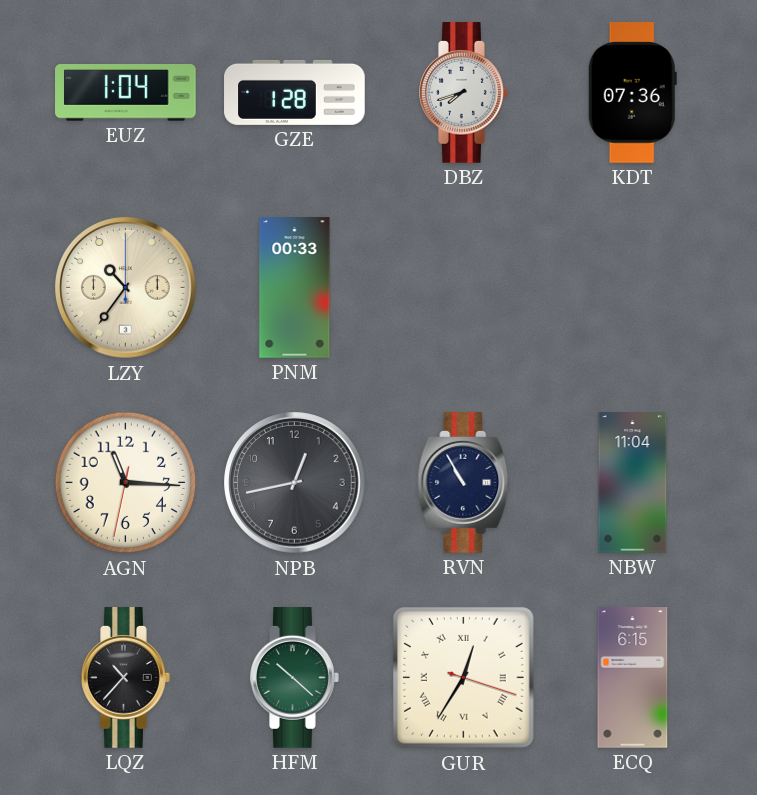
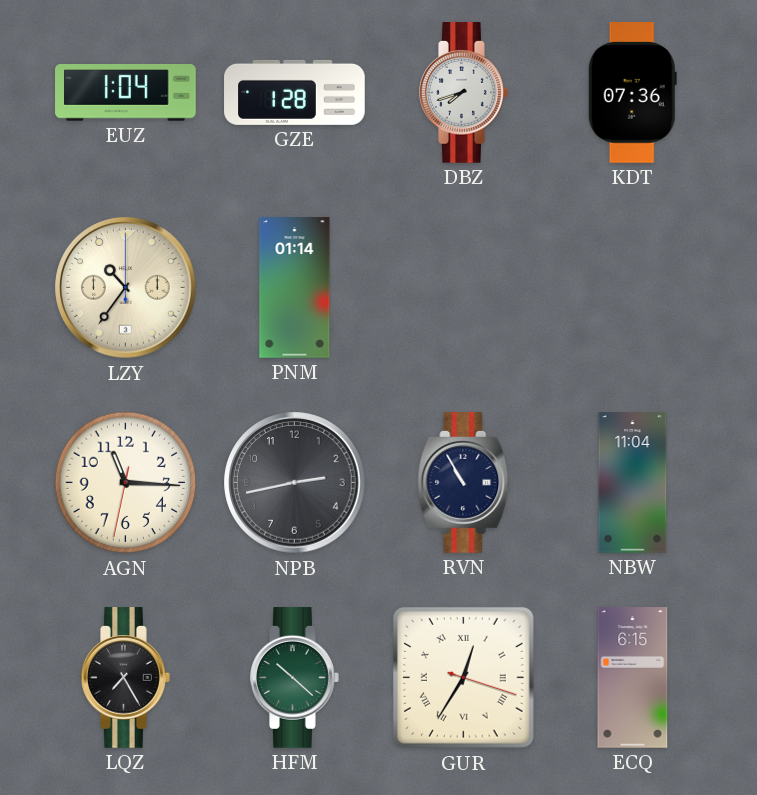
PNM: 00:33 -> 01:14
NPB: 12:43 -> 2:43
LQZ: 10:37 -> 7:25
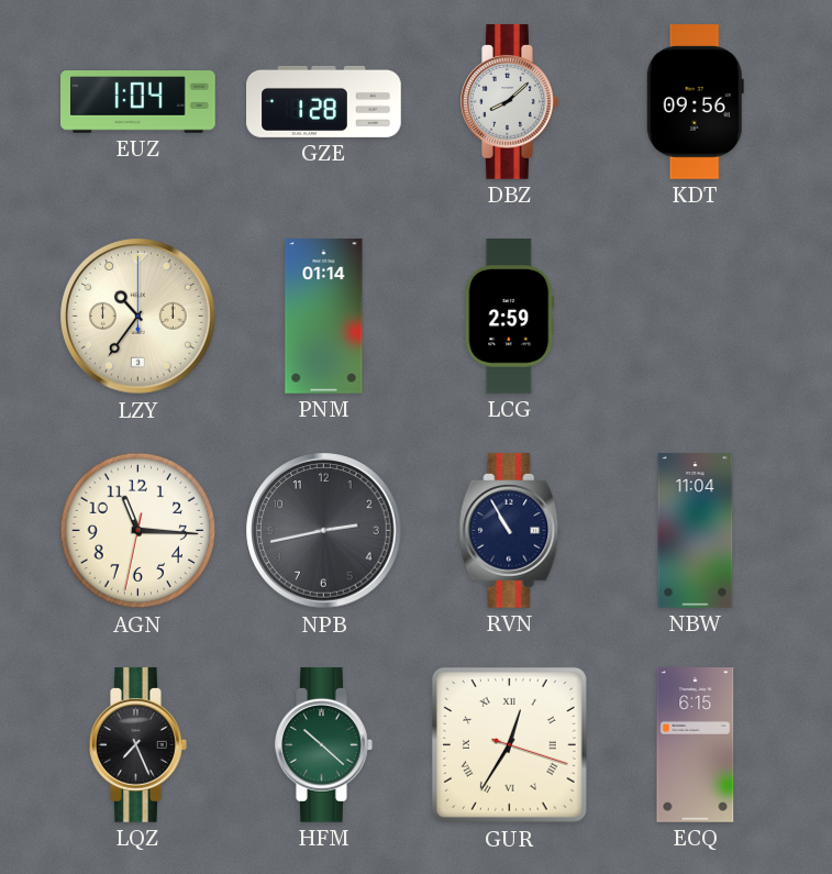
DBZ: 7:42 -> 8:08
KDT: 07:36 -> 09:56
LCG: none -> 2:59
LQZ: 7:25 -> 7:26
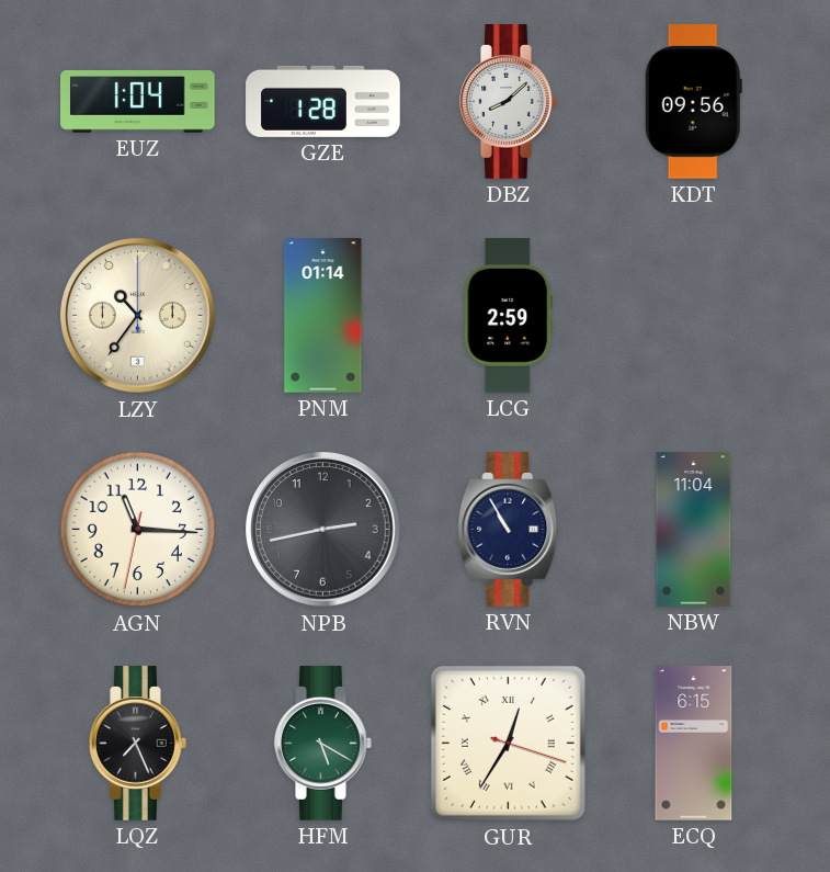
HFM: 10:22 -> 5:20
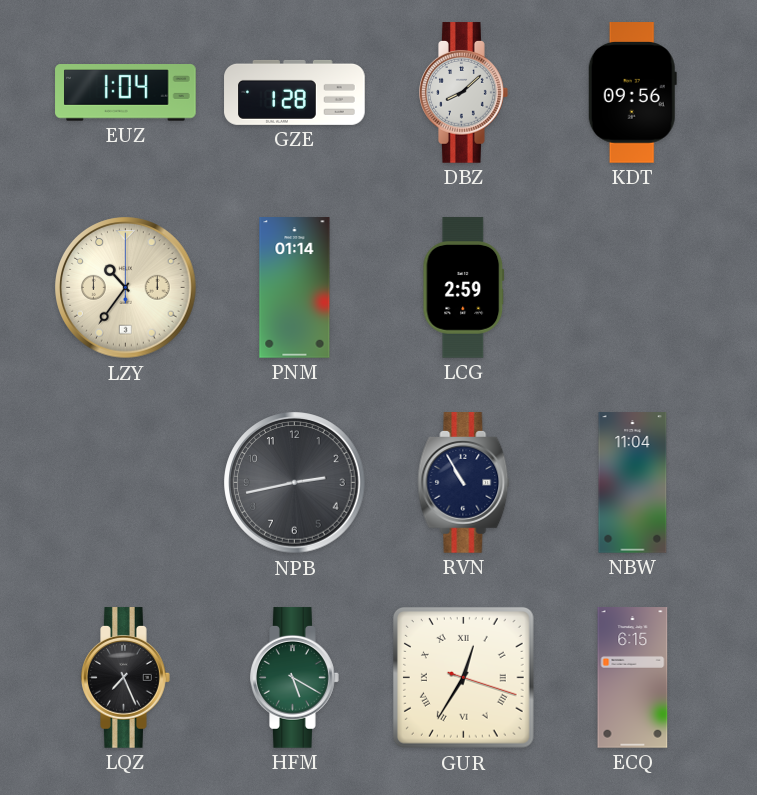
AGN: 11:15 -> none
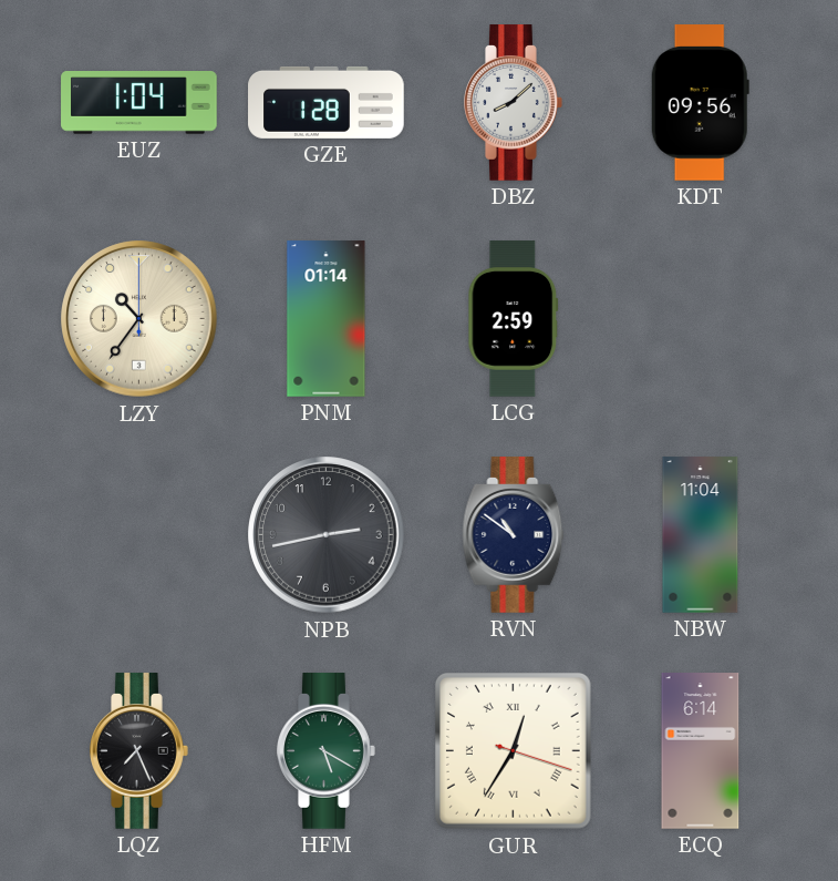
RVN: 10:55 -> 10:51
ECQ: 6:15 -> 6:14
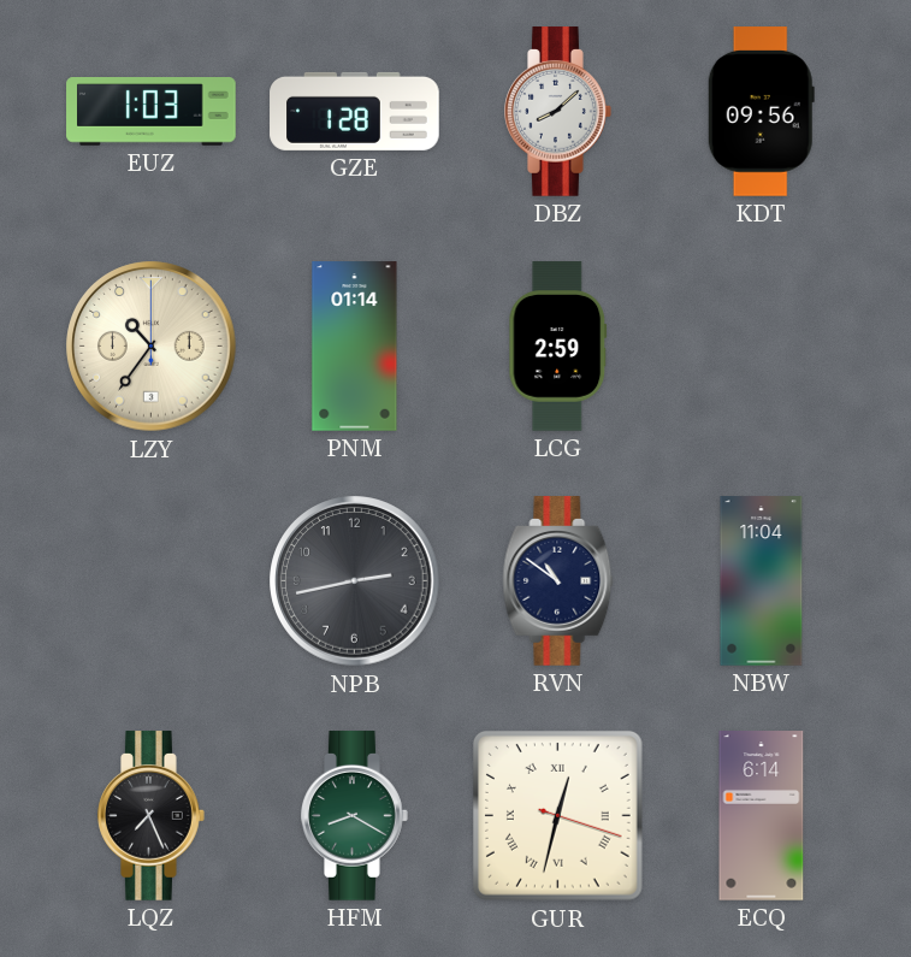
EUZ: 1:04 -> 1:03
HFM: 5:20 -> 8:20
GUR: 12:35 -> 12:32
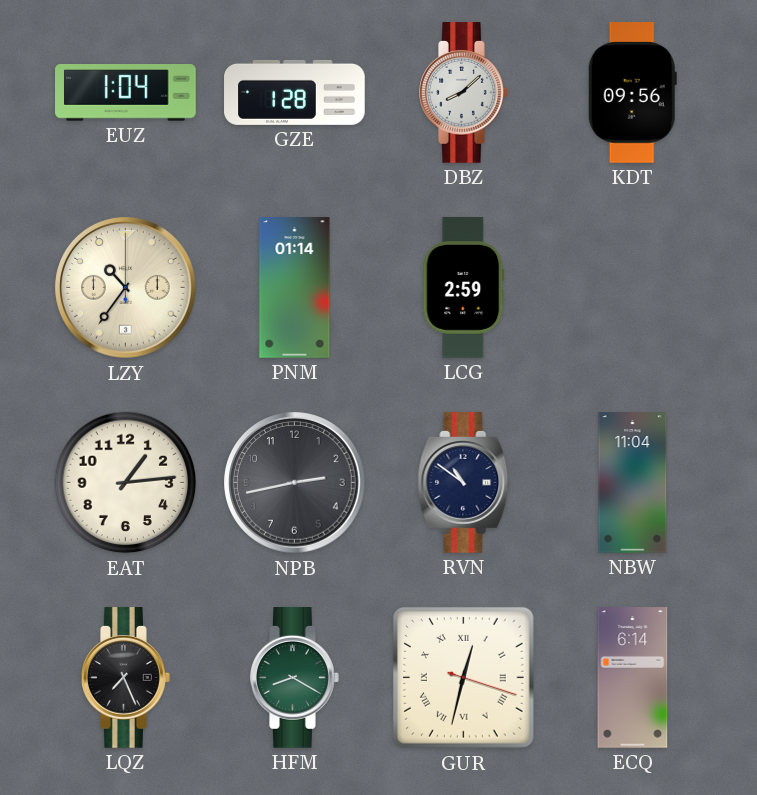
EUZ: 1:03 -> 1:04
EAT: none -> 1:14
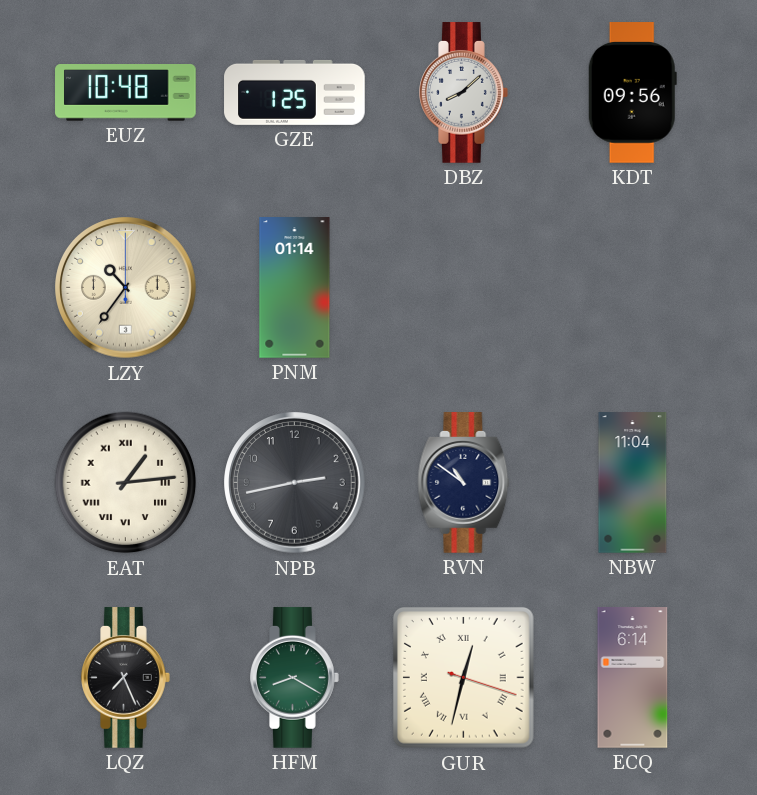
EUZ: 1:04 -> 10:48
GZE: 1:28 -> 1:25
LCG: 2:59 -> none
EAT numerals: Arabic -> Roman
